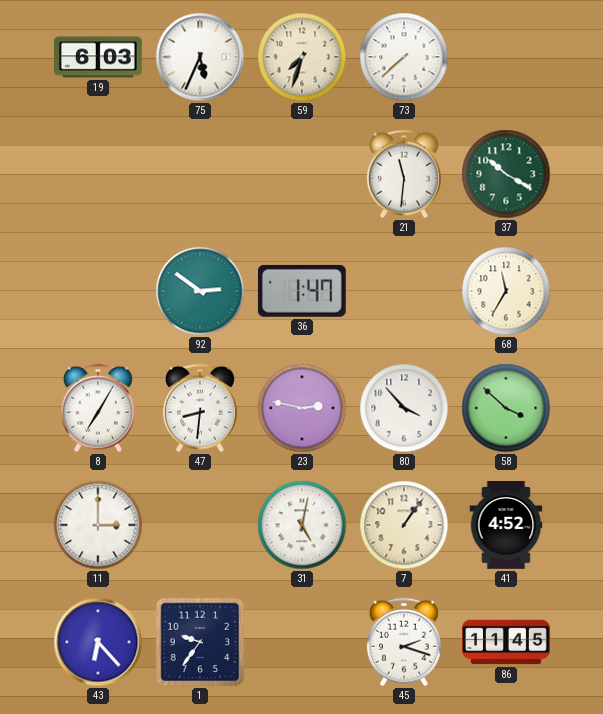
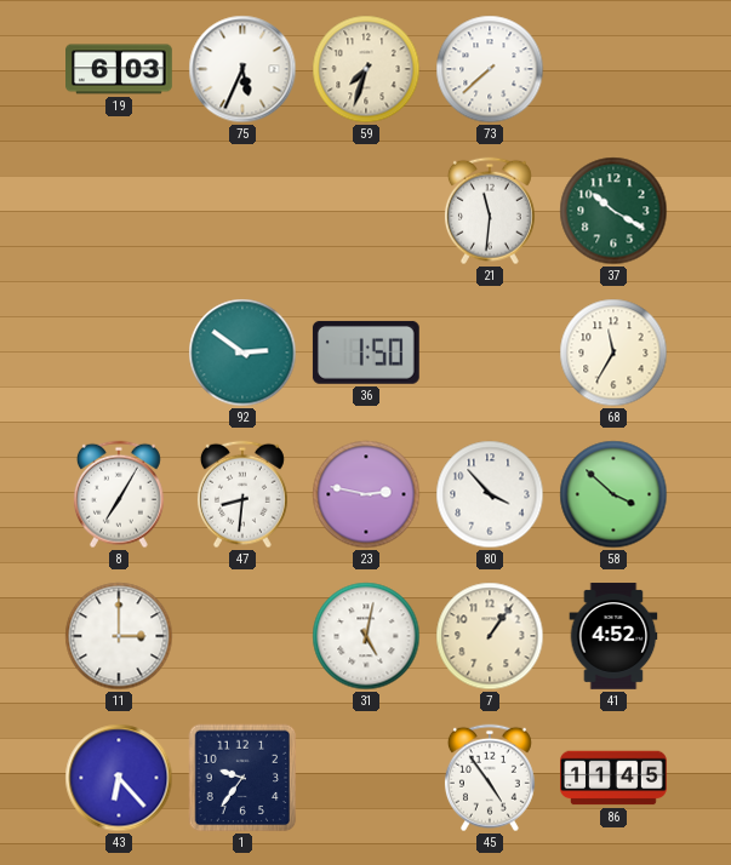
36: 1:47 -> 1:50
45: 2:18 -> 4:54
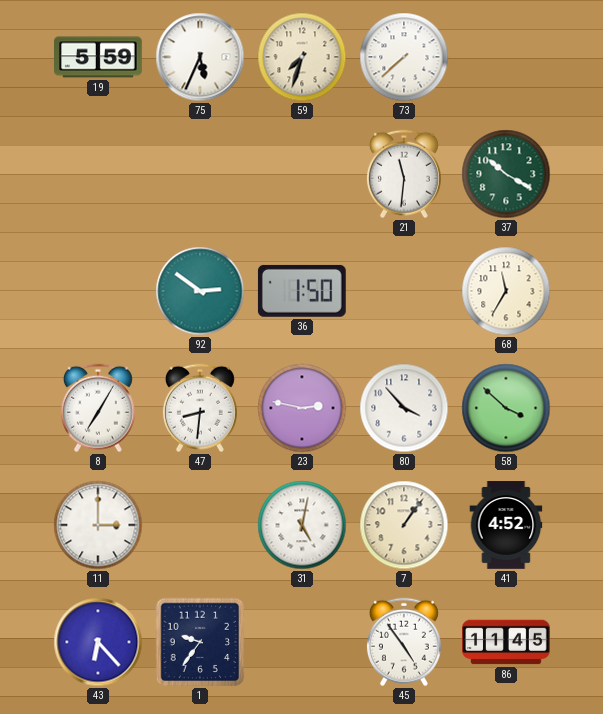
19: 6:03 -> 5:59
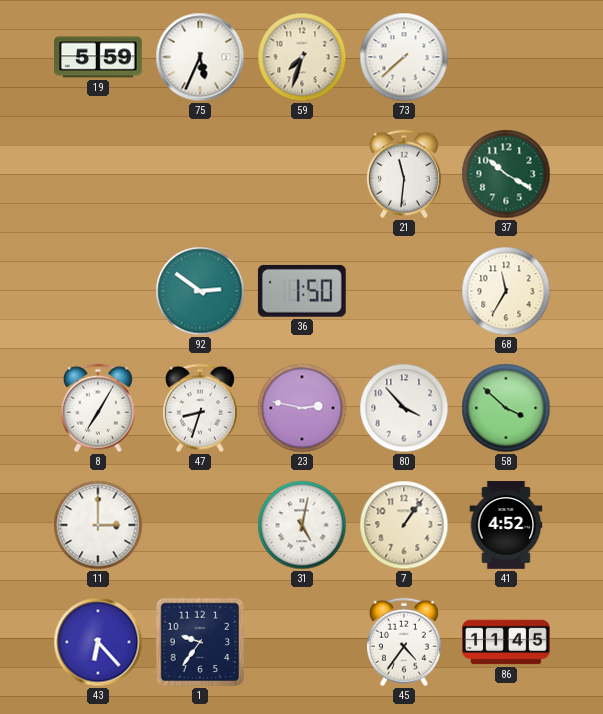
47: 8:31 -> 8:33
45: 4:54 -> 4:36
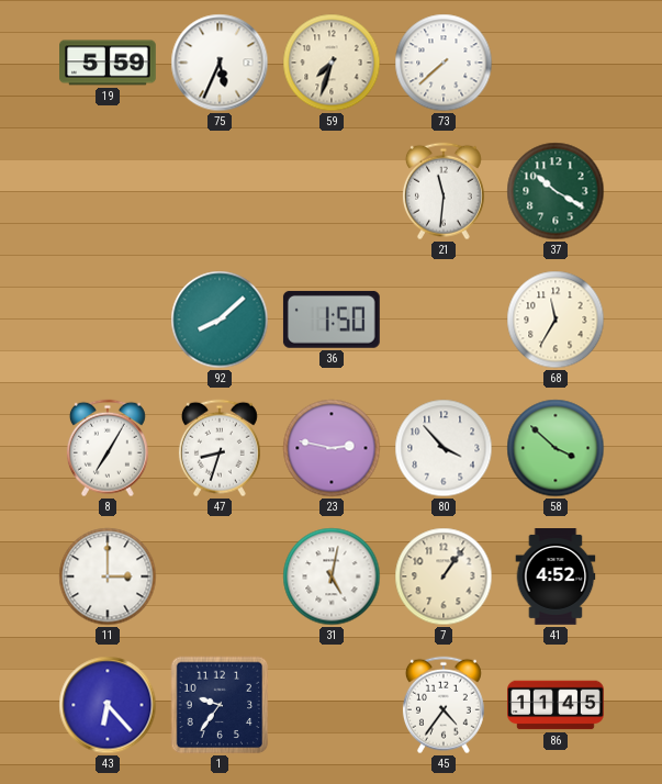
92: 2:51 -> 8:08
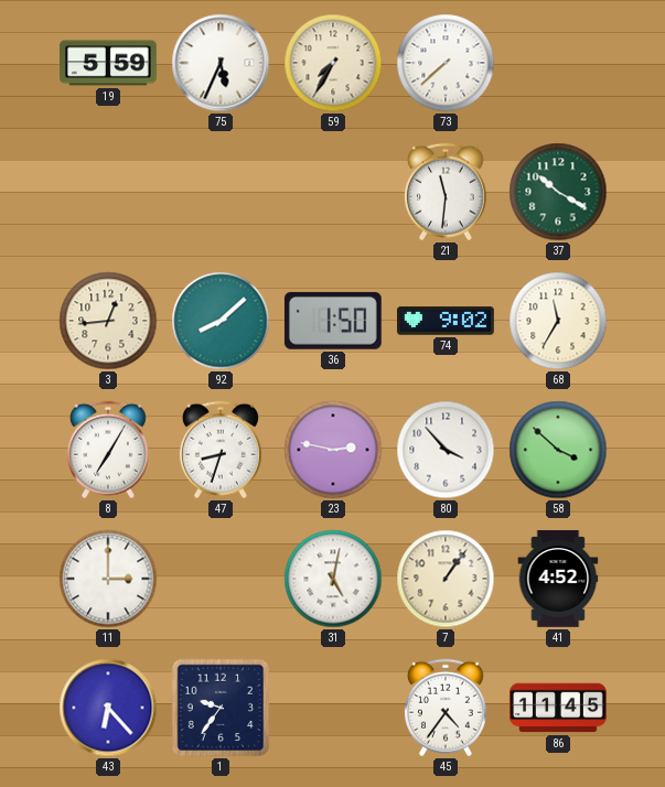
59: 7:33 -> 7:35
3: none -> 12:44
74: none -> 9:02
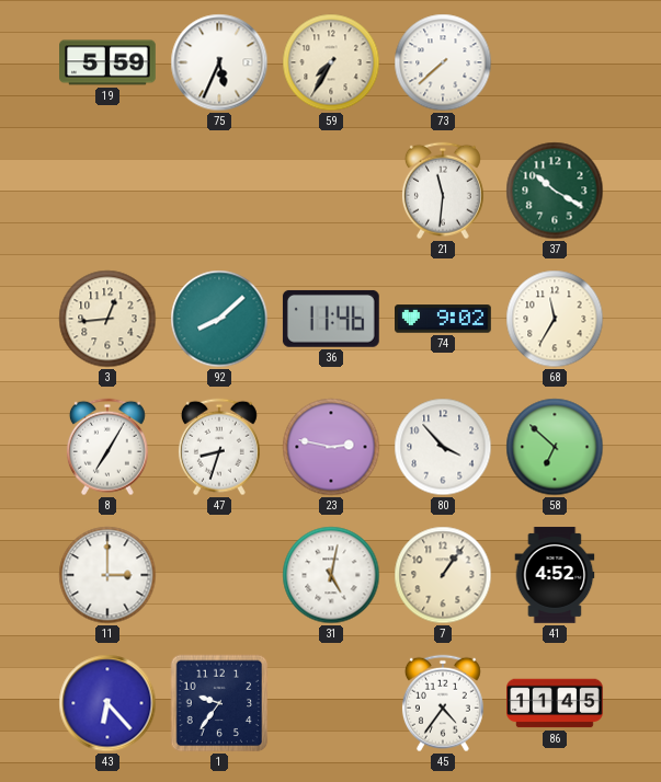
36: 1:50 -> 11:46
58: 3:52 -> 6:52
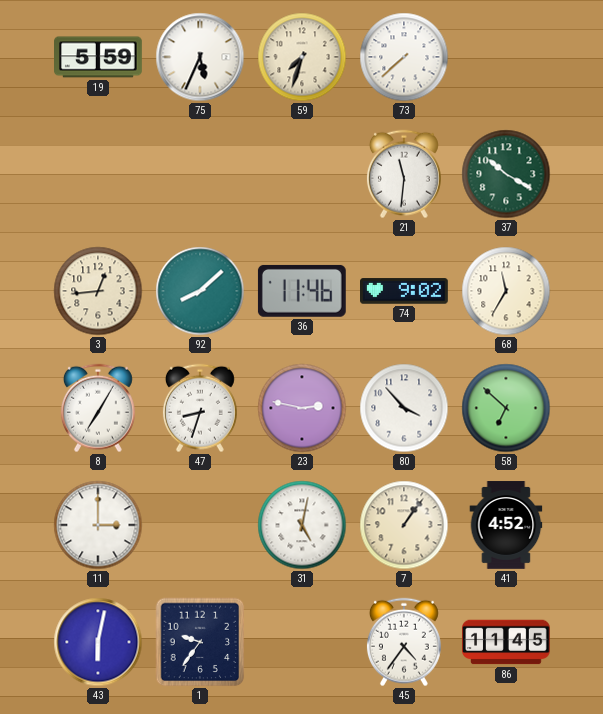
59: 7:35 -> 7:33
43: 6:23 -> 6:02
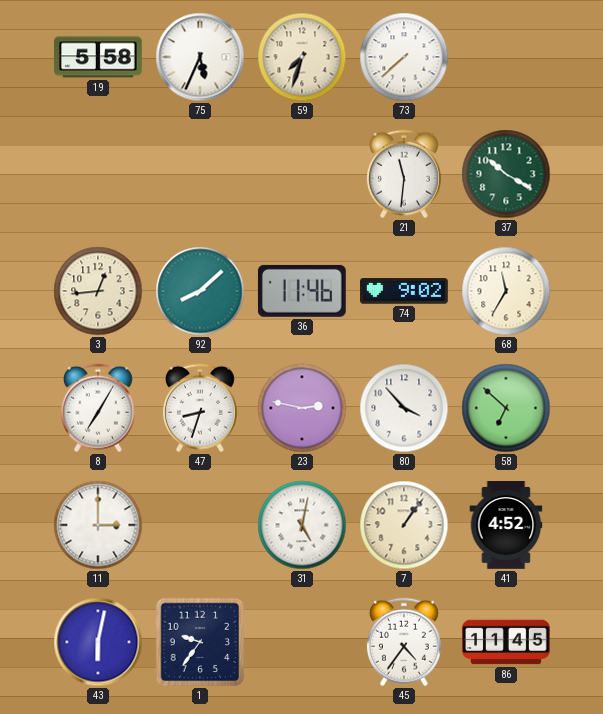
19: 5:59 -> 5:58
